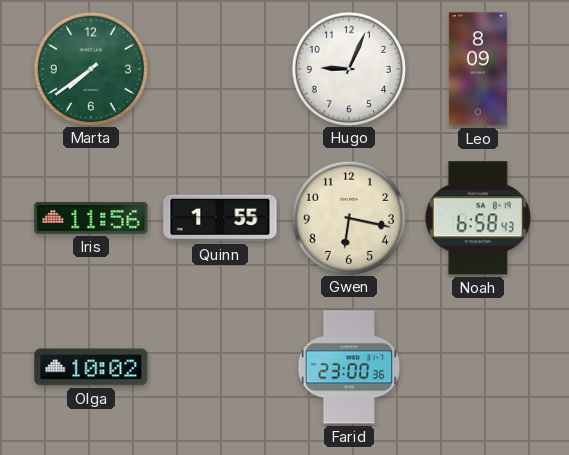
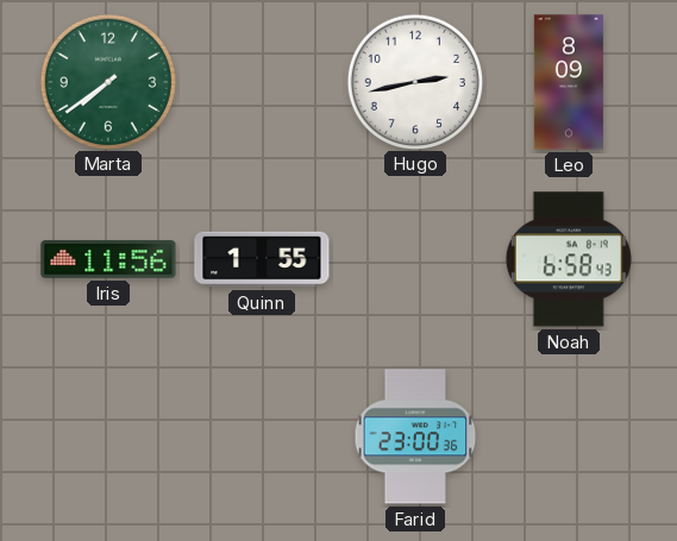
Hugo: 9:04 -> 2:43
Gwen: 6:17 -> none
Olga: 10:02 -> none
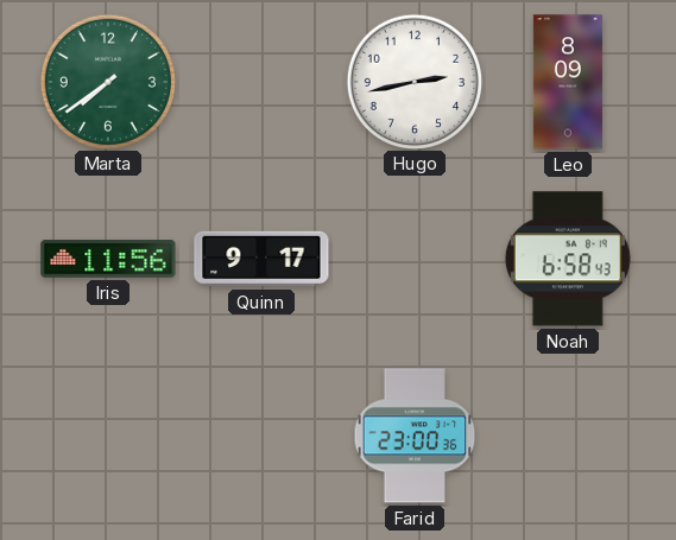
Quinn: 1:55 -> 9:17
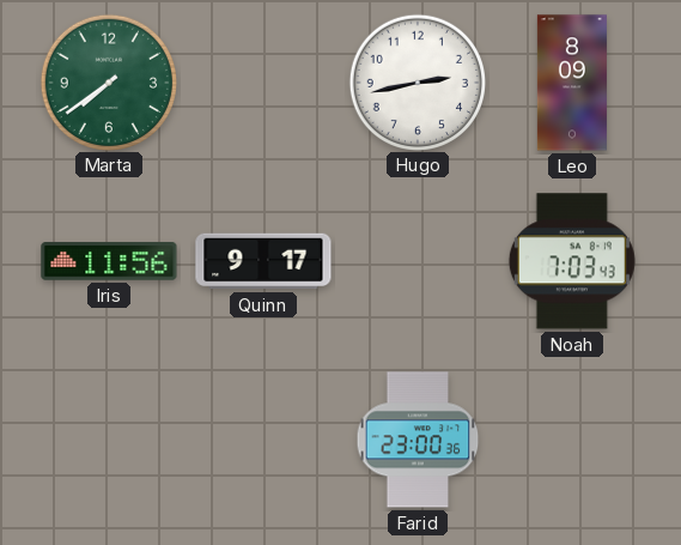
Noah: 6:58 -> 7:03
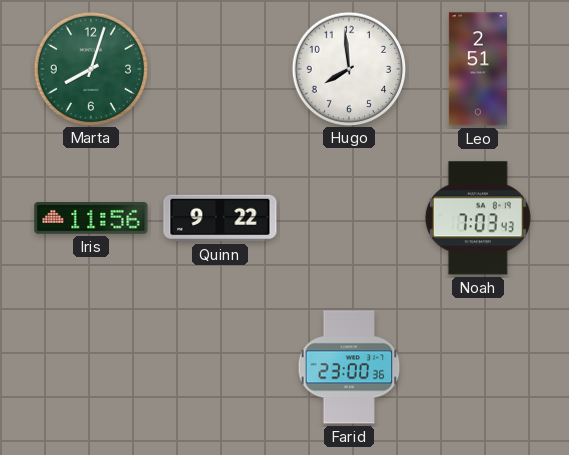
Marta: 7:39 -> 8:03
Hugo: 2:43 -> 7:59
Leo: 8:09 -> 2:51
Quinn: 9:17 -> 9:22
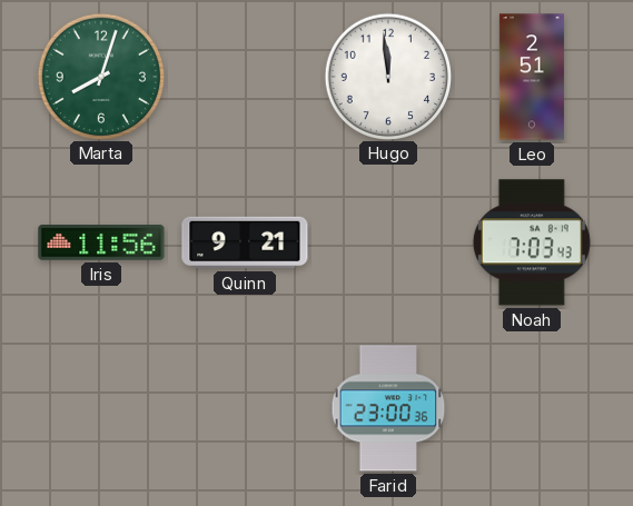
Hugo: 7:59 -> 11:59
Quinn: 9:22 -> 9:21
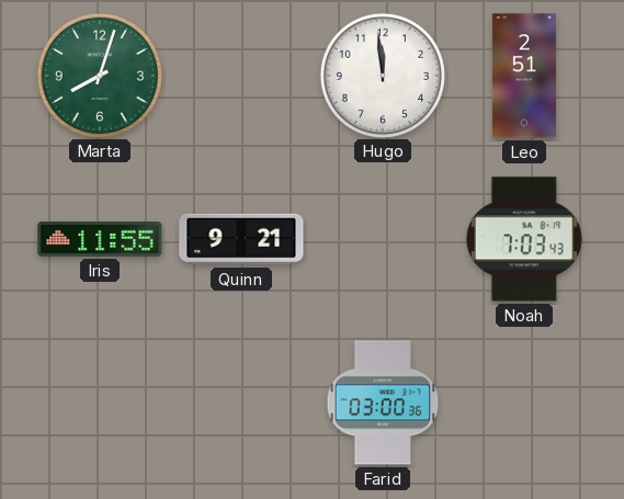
Iris: 11:56 -> 11:55
Farid: 23:00 -> 03:00
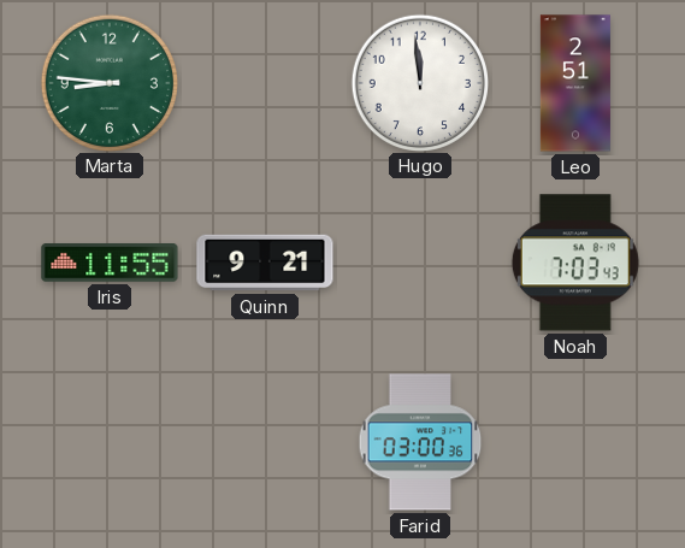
Marta: 8:03 -> 8:46
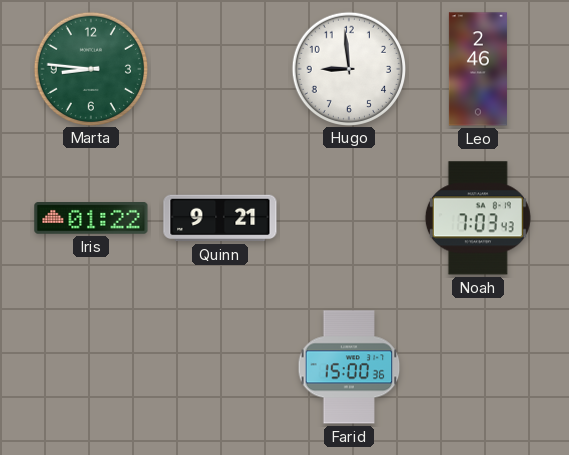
Hugo: 11:59 -> 8:59
Leo: 2:51 -> 2:46
Iris: 11:55 -> 01:22
Farid: 03:00 -> 15:00
